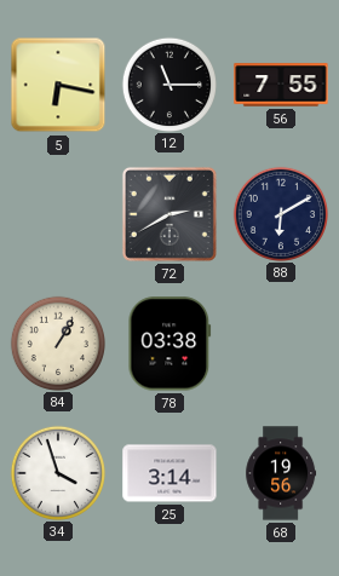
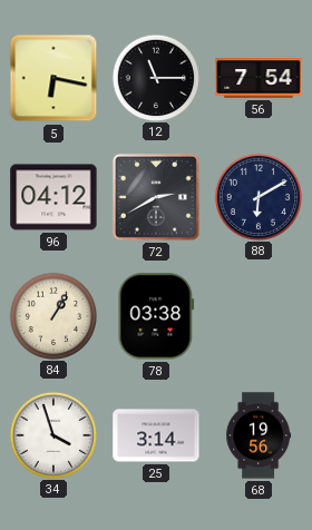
56: 7:55 -> 7:54
96: none -> 04:12
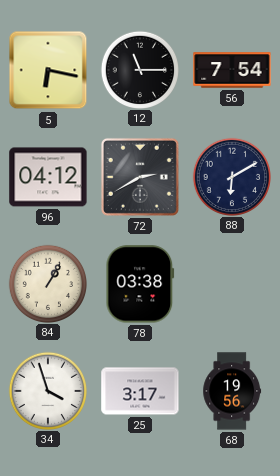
25: 3:14 -> 3:17
